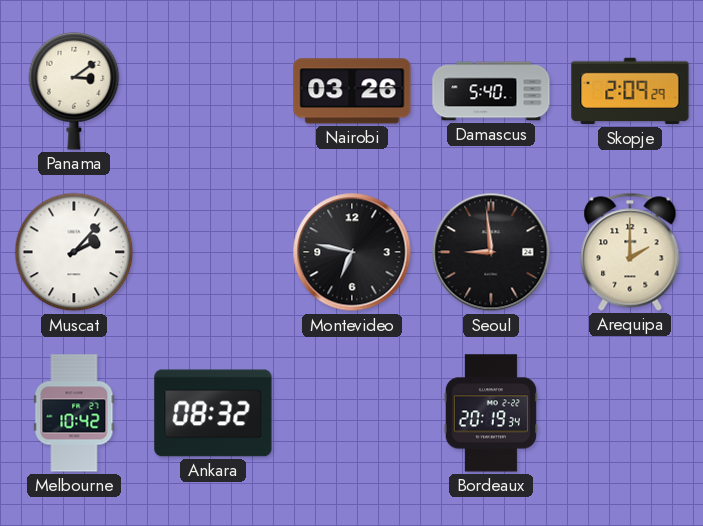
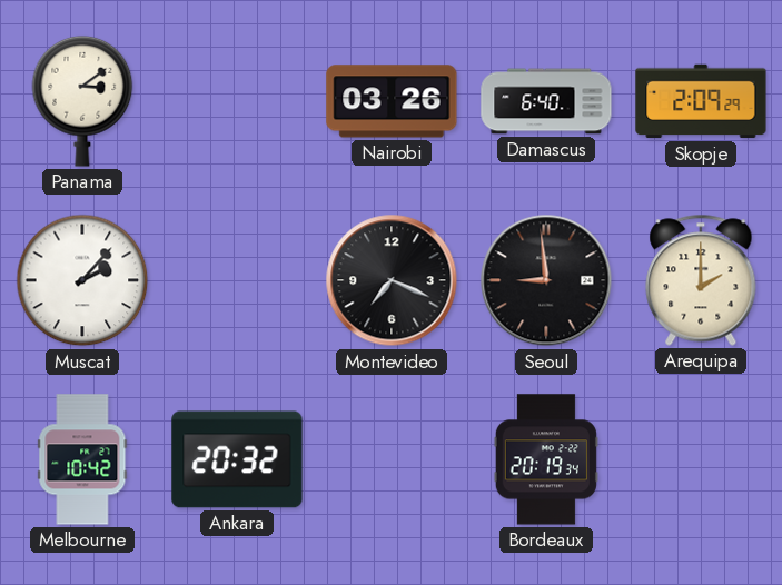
Damascus: 5:40 -> 6:40
Montevideo: 6:47 -> 7:19
Ankara: 08:32 -> 20:32
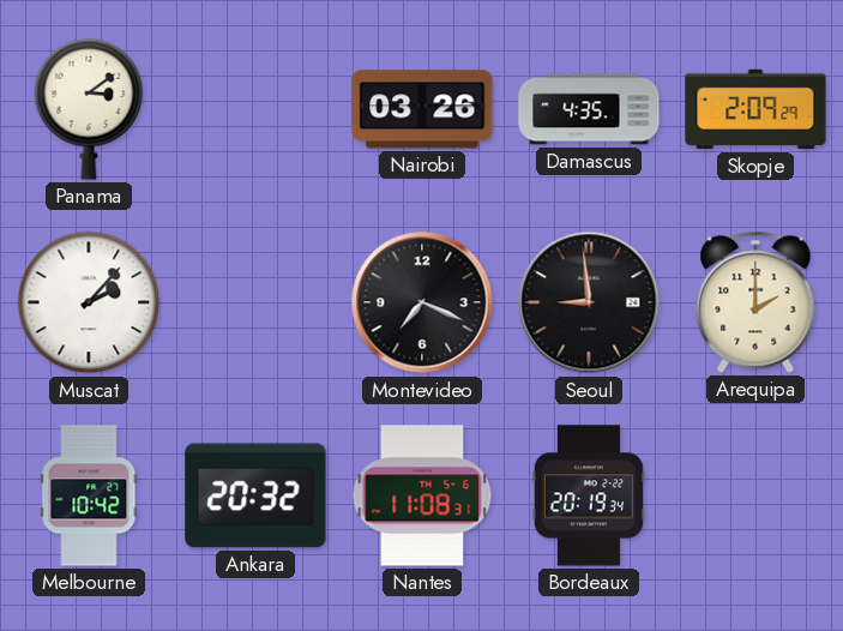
Damascus: 6:40 -> 4:35
Nantes: none -> 11:08
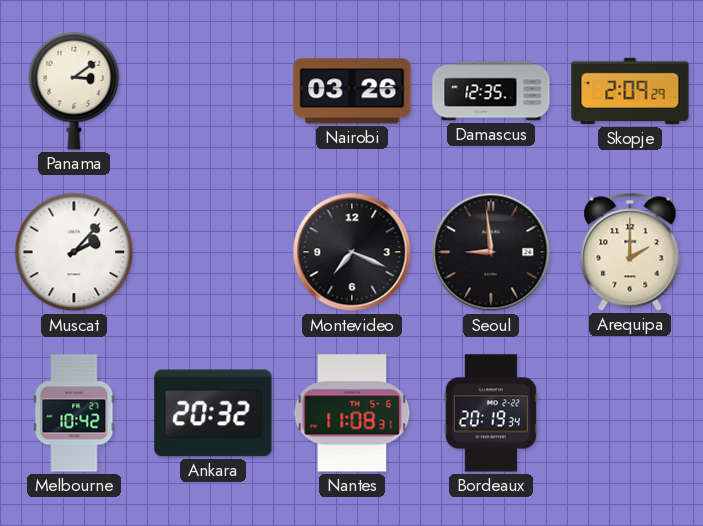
Damascus: 4:35 -> 12:35
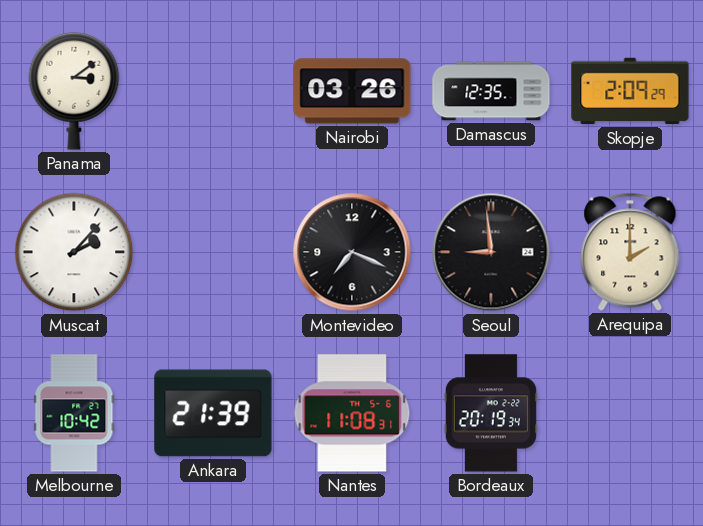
Ankara: 20:32 -> 21:39
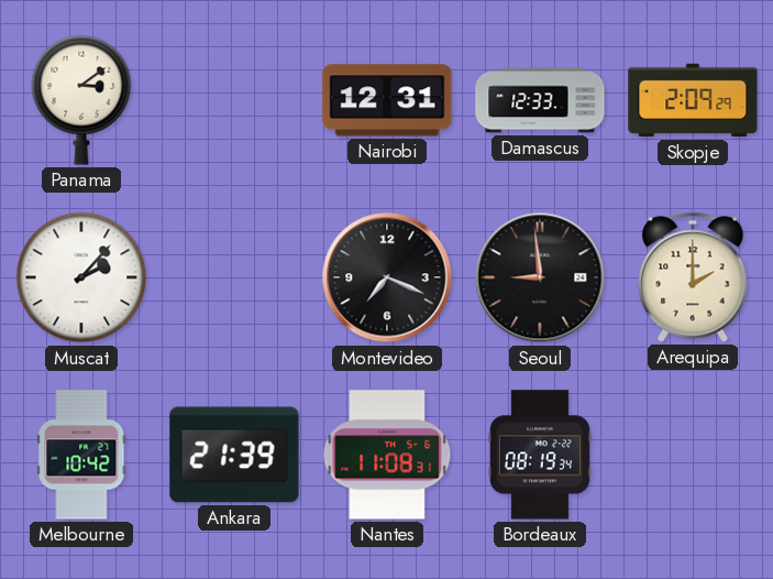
Nairobi: 03:26 -> 12:31
Damascus: 12:35 -> 12:33
Bordeaux: 20:19 -> 08:19
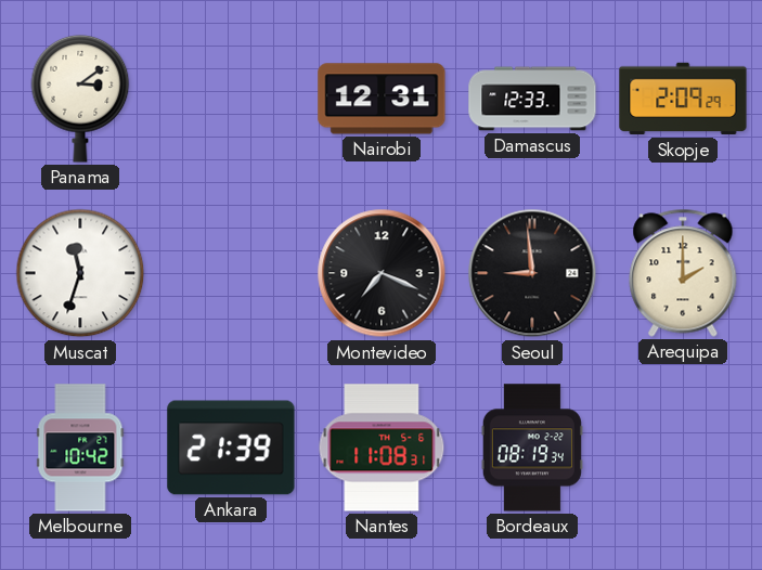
Muscat: 2:07 -> 11:33
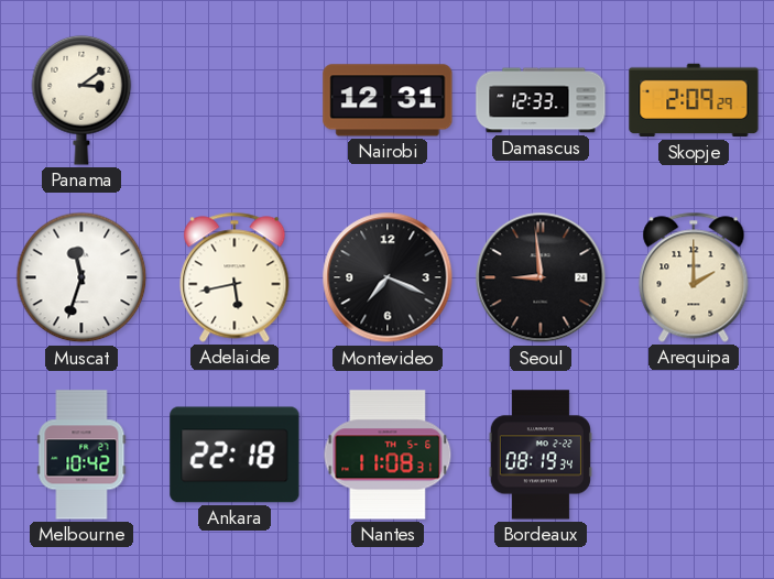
Adelaide: none -> 5:43
Ankara: 21:39 -> 22:18
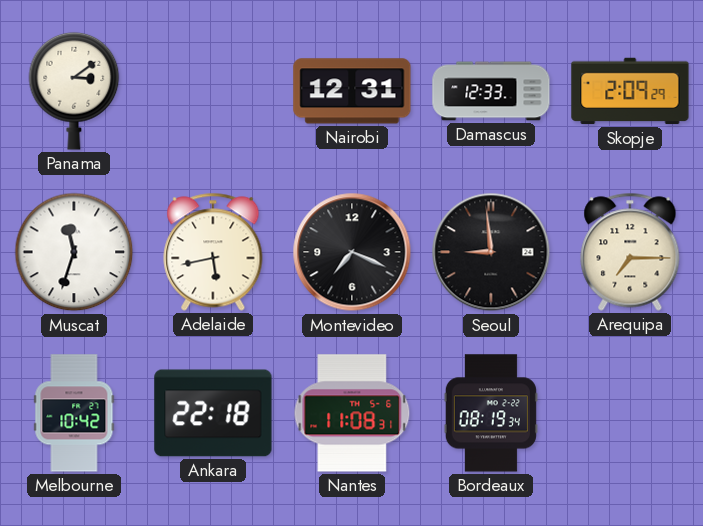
Arequipa: 2:00 -> 7:15
